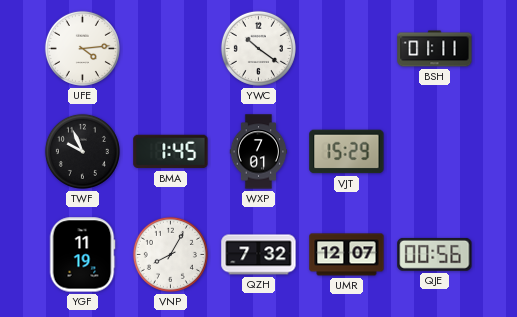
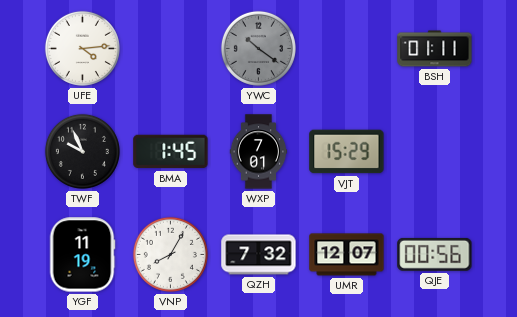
YWC dial: white -> grey
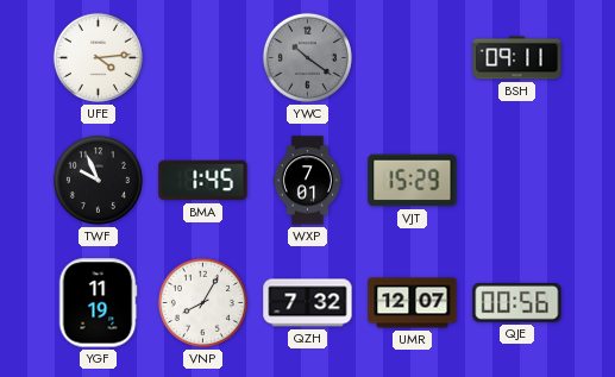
BSH: 01:11 -> 09:11
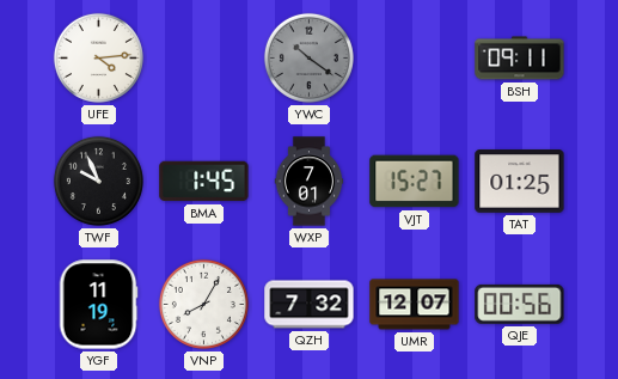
VJT: 15:29 -> 15:27
TAT: none -> 01:25
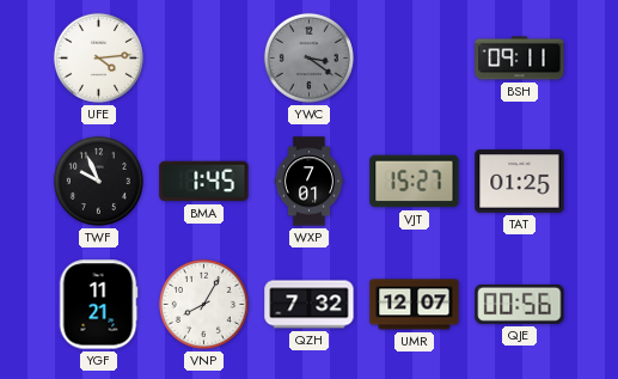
YWC: 10:21 -> 3:21
YGF: 11:19 -> 11:21
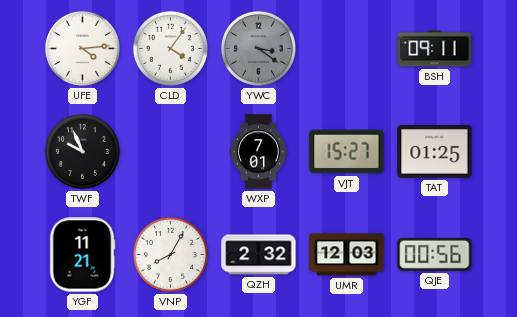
CLD: none -> 4:06
BMA: 1:45 -> none
QZH: 7:32 -> 2:32
UMR: 12:07 -> 12:03
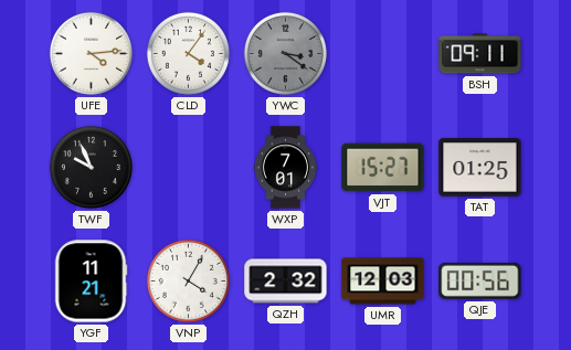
VNP: 8:05 -> 4:05
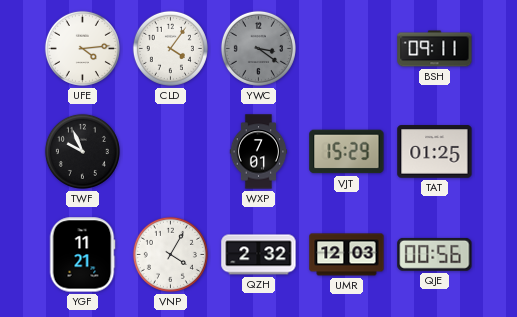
VJT: 15:27 -> 15:29
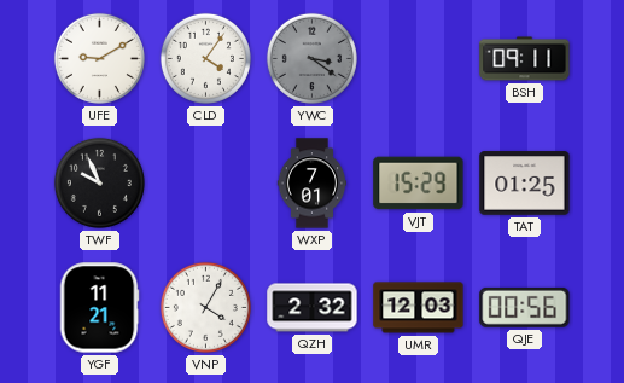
UFE: 4:14 -> 9:10
